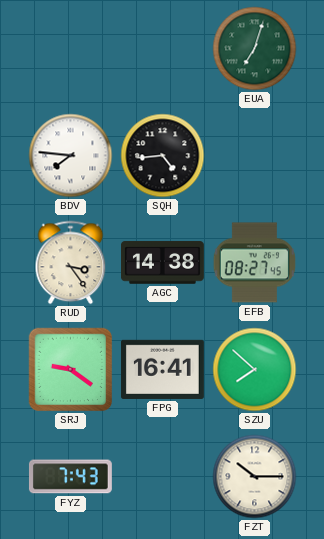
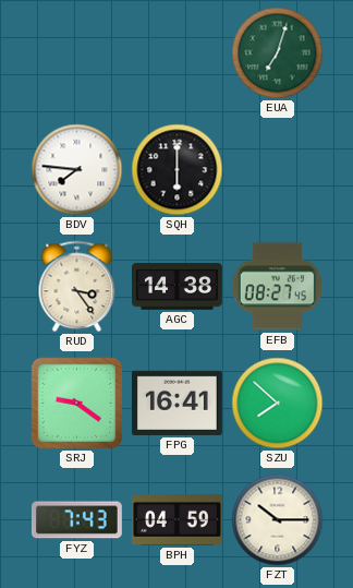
SQH: 4:44 -> 6:00
BPH: none -> 04:59
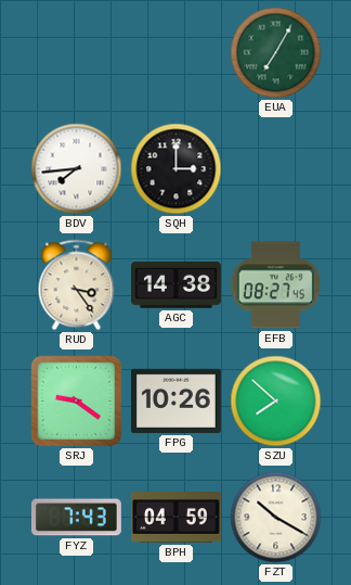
EUA: 7:03 -> 7:05
BDV: 7:46 -> 7:44
SQH: 6:00 -> 3:00
FPG: 16:41 -> 10:26
FZT: 10:15 -> 10:20
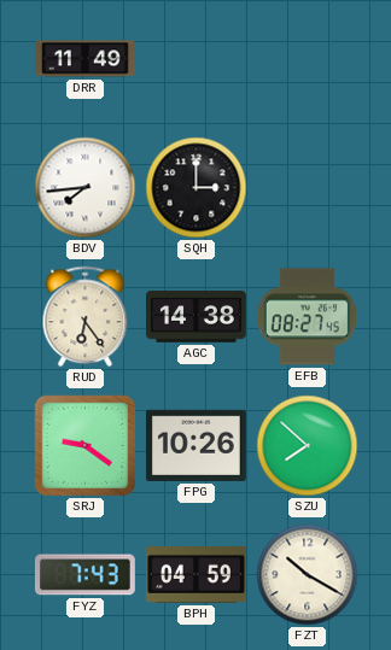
DRR: none -> 11:49
EUA: 7:05 -> none
RUD: 3:24 -> 6:24
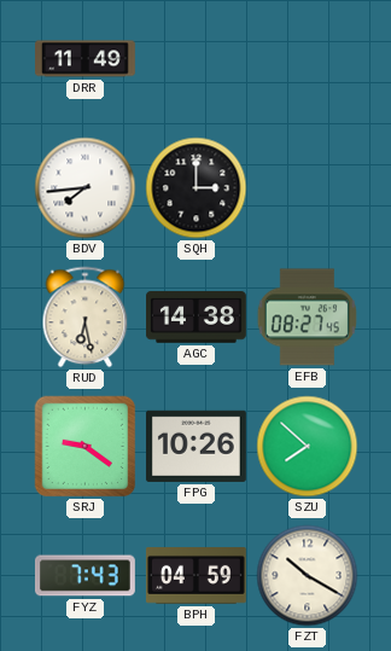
RUD: 6:24 -> 6:28
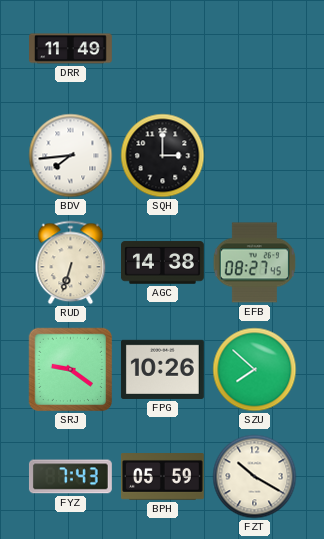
RUD: 6:28 -> 6:33
BPH: 04:59 -> 05:59
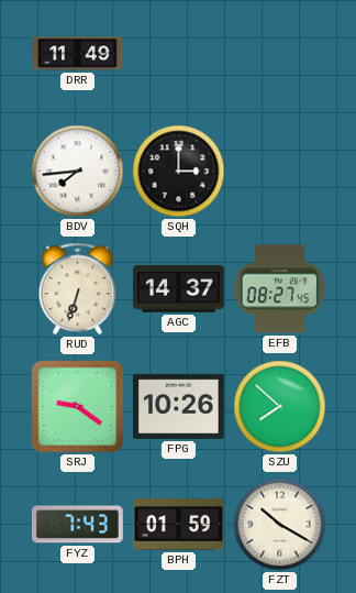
AGC: 14:38 -> 14:37
BPH: 05:59 -> 01:59
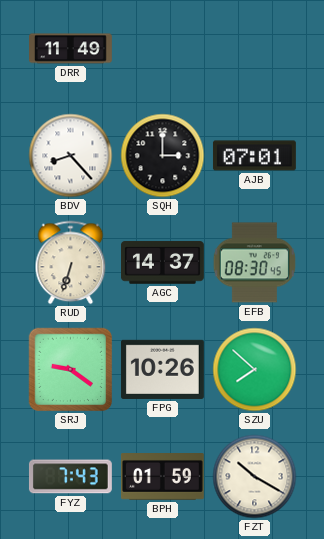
BDV: 7:44 -> 8:23
AJB: none -> 07:01
EFB: 08:27 -> 08:30
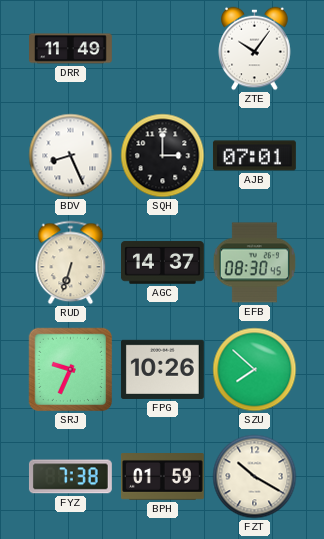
ZTE: none -> 10:06
BDV: 8:23 -> 8:26
SRJ: 9:21 -> 9:34
FYZ: 7:43 -> 7:38
